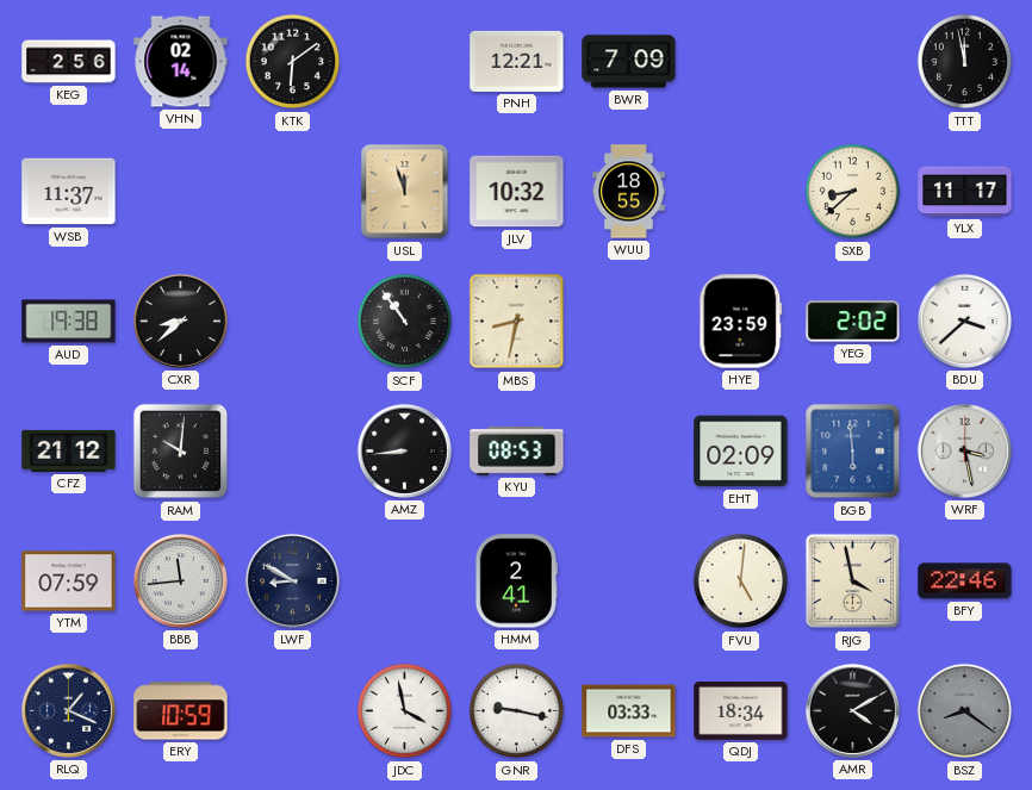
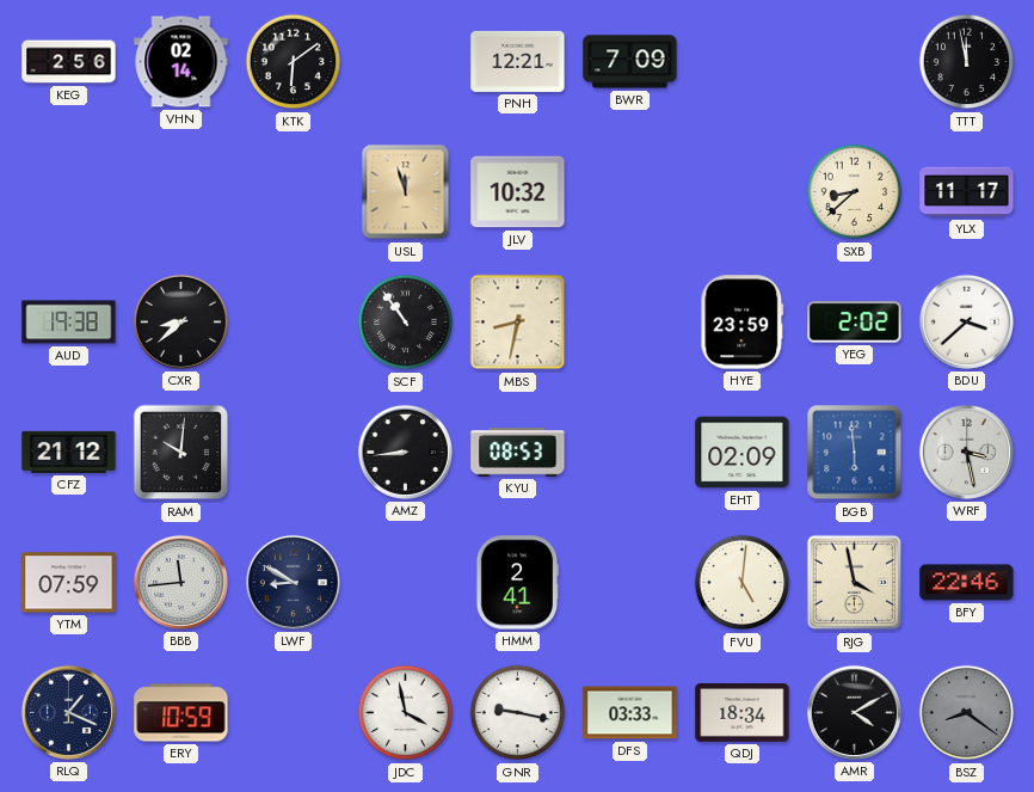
WSB: 11:37 -> none
WUU: 18:55 -> none
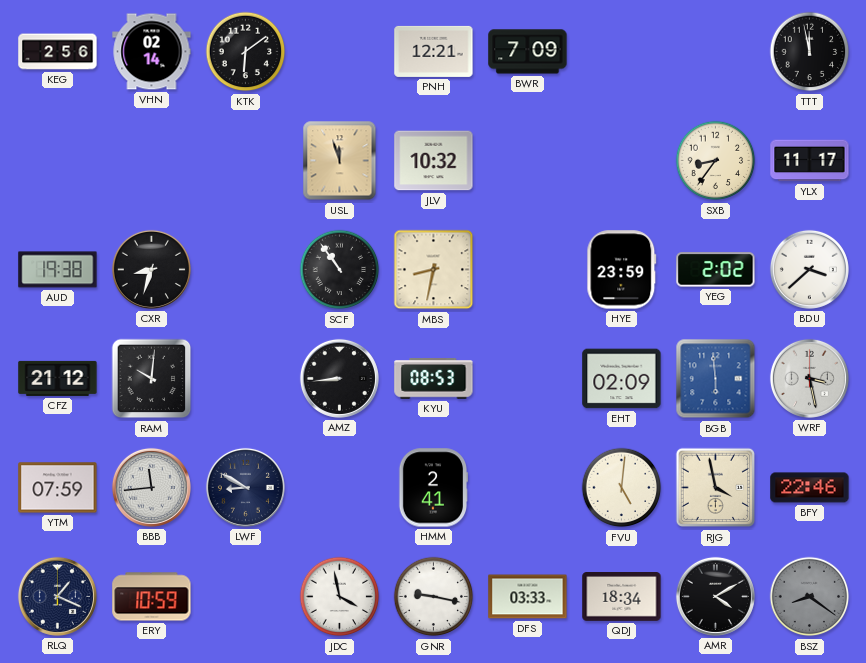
SXB: 8:38 -> 8:36
CXR: 8:38 -> 8:33
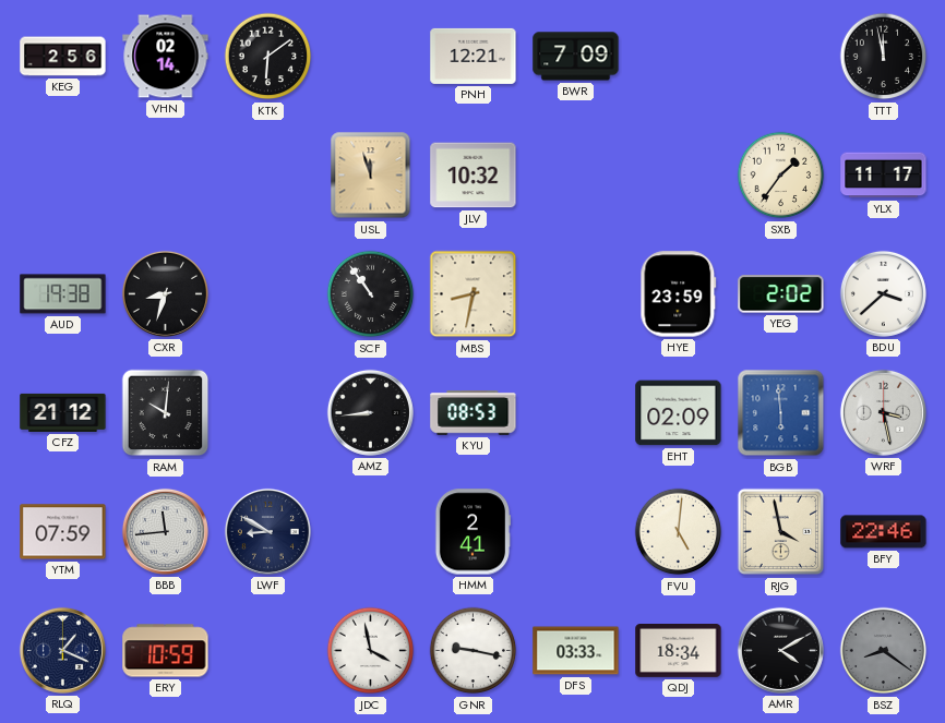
SXB: 8:36 -> 1:36
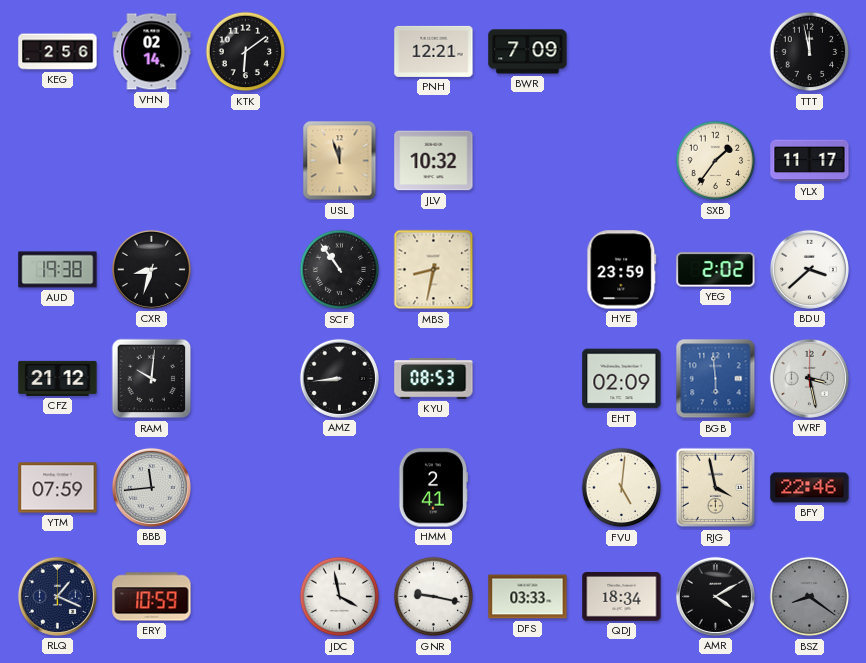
LWF: 8:50 -> none
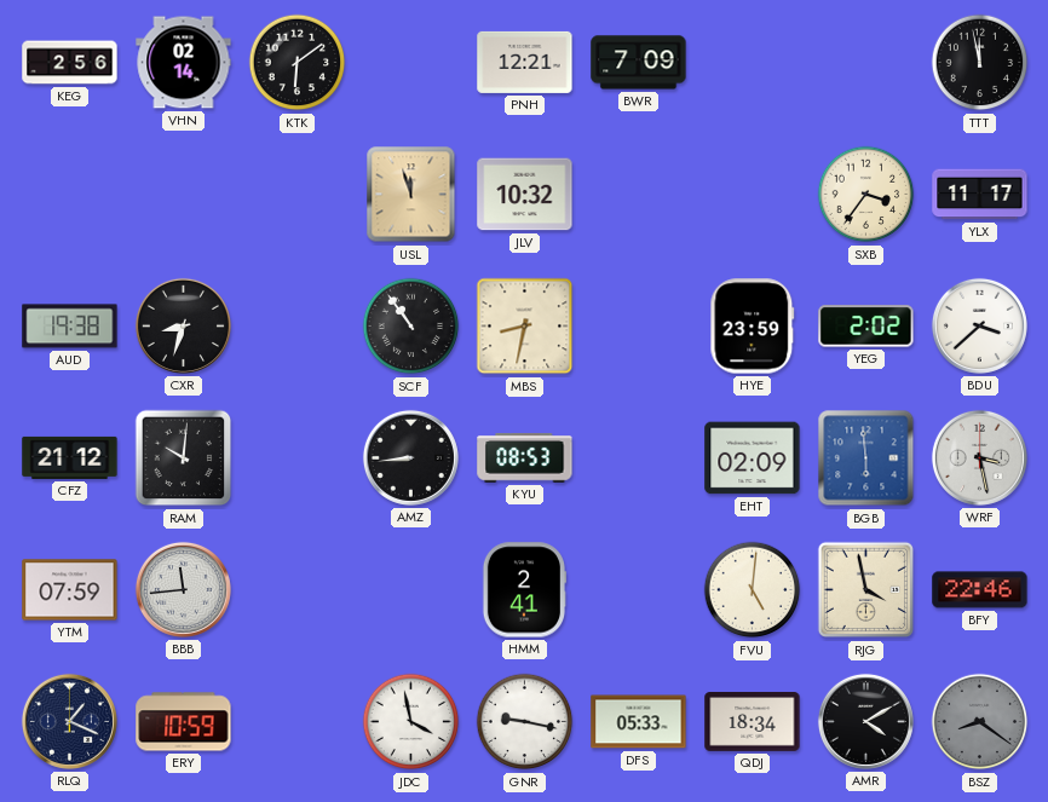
SXB: 1:36 -> 3:36
DFS: 03:33 -> 05:33
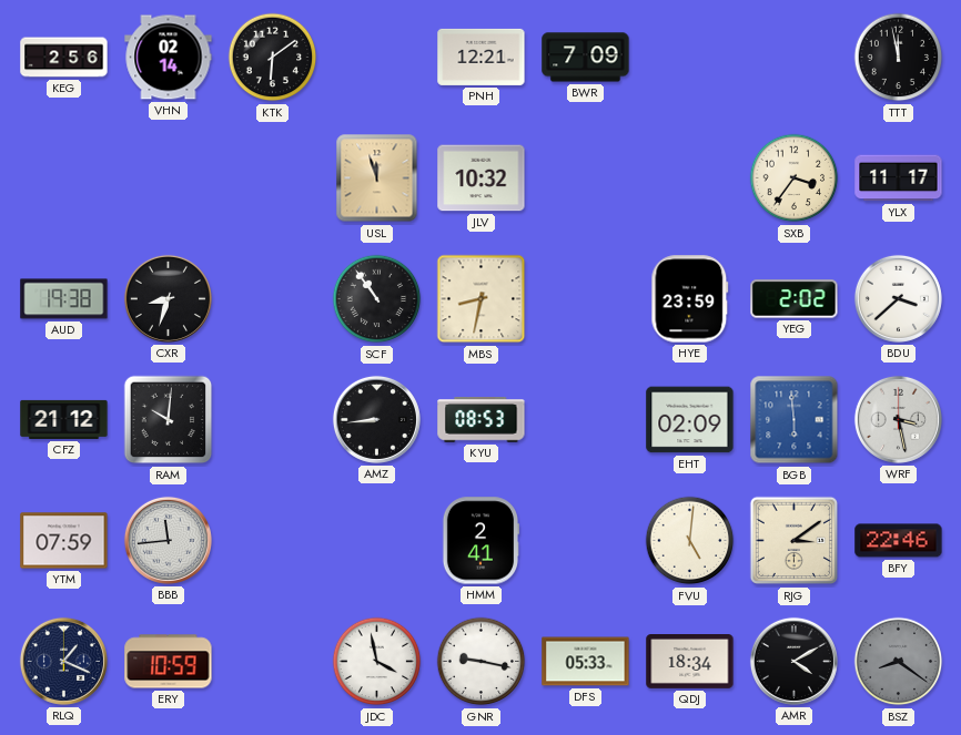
RJG: 3:58 -> 3:09
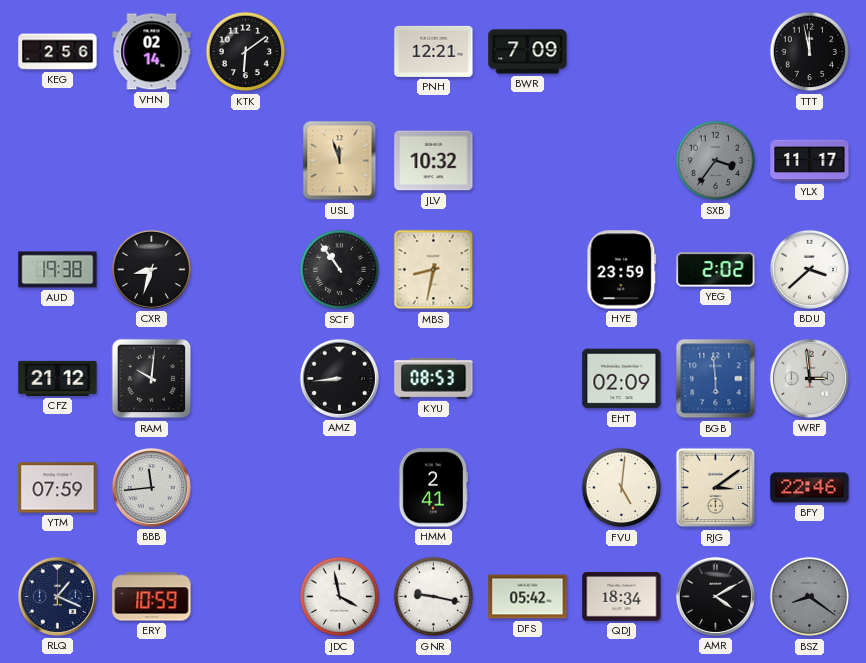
SXB dial: cream -> grey
WRF: 3:28 -> 2:59
DFS: 05:33 -> 05:42
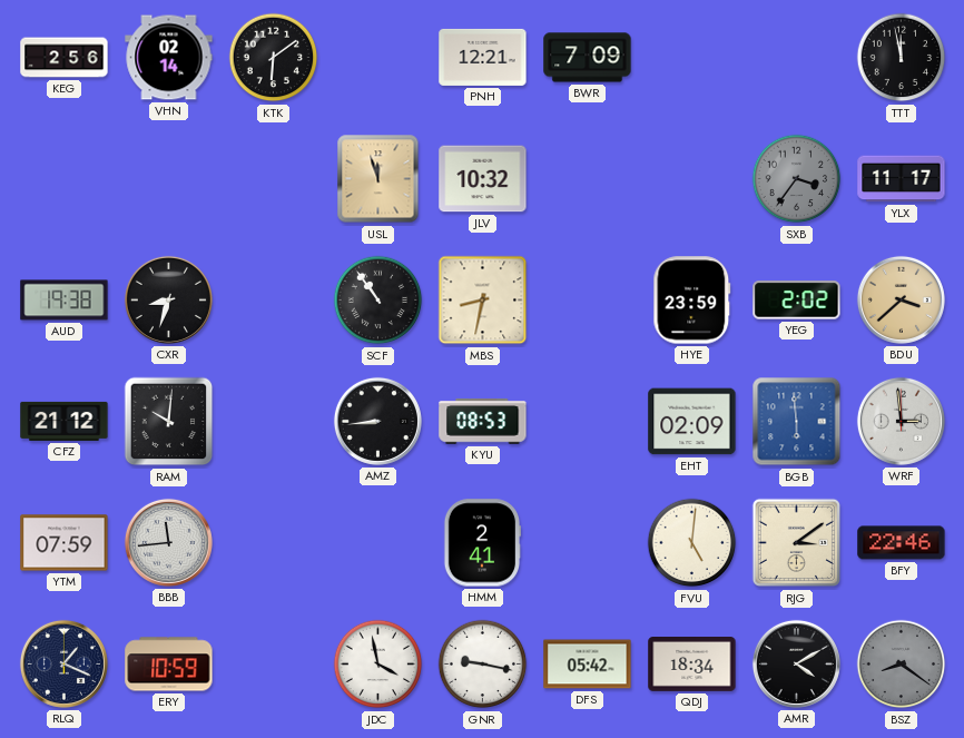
BDU dial: white -> champagne
